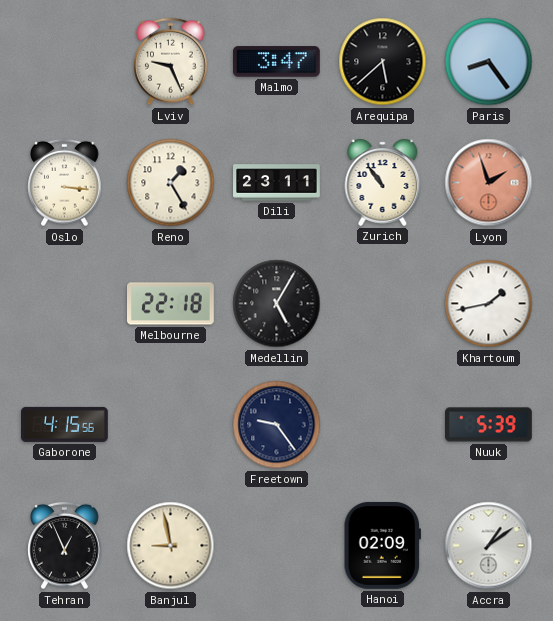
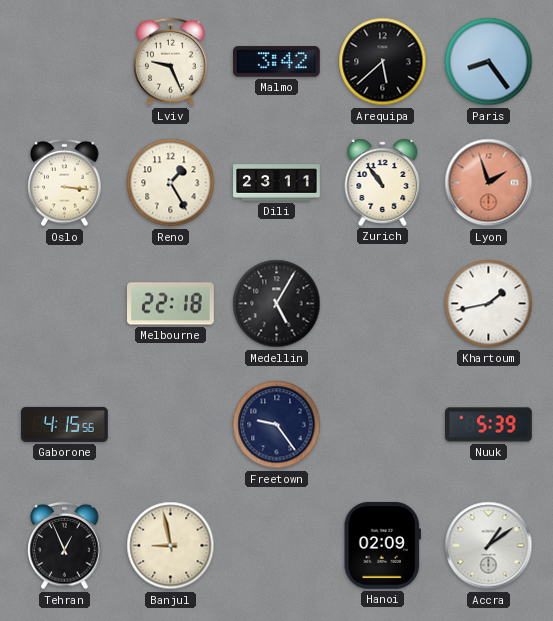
Malmo: 3:47 -> 3:42
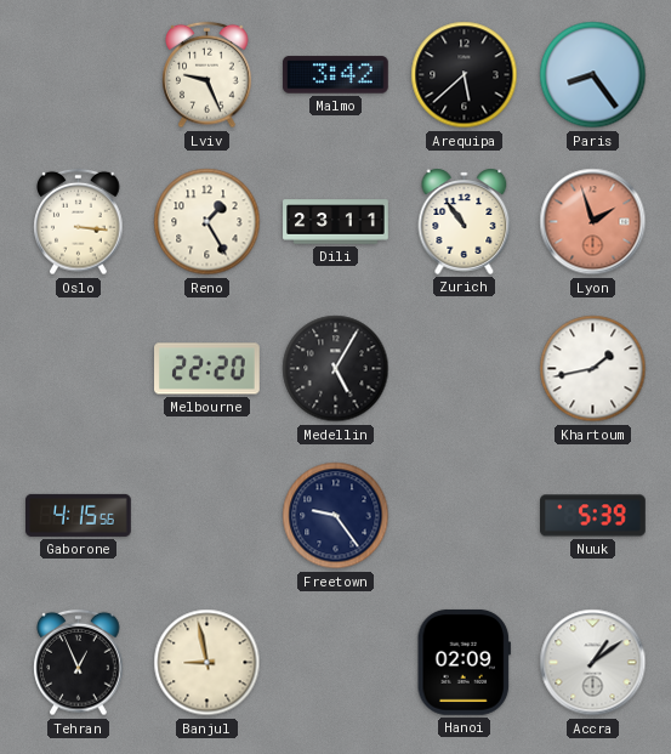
Melbourne: 22:18 -> 22:20
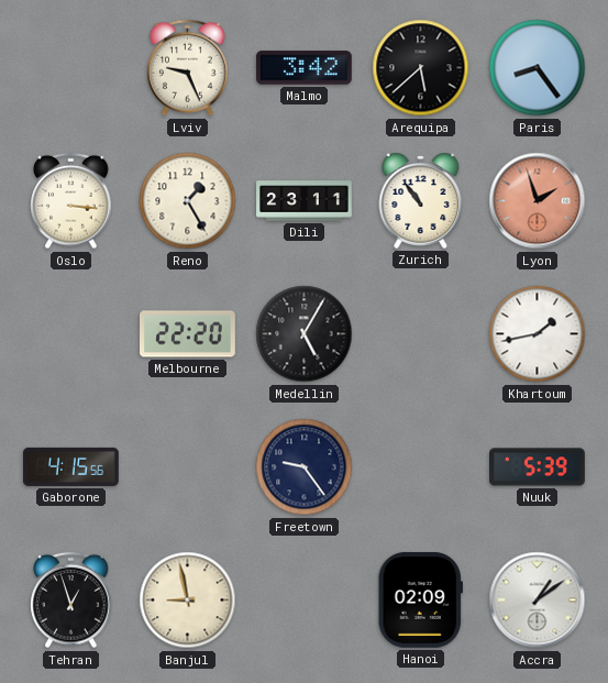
Tehran: 12:56 -> 12:57
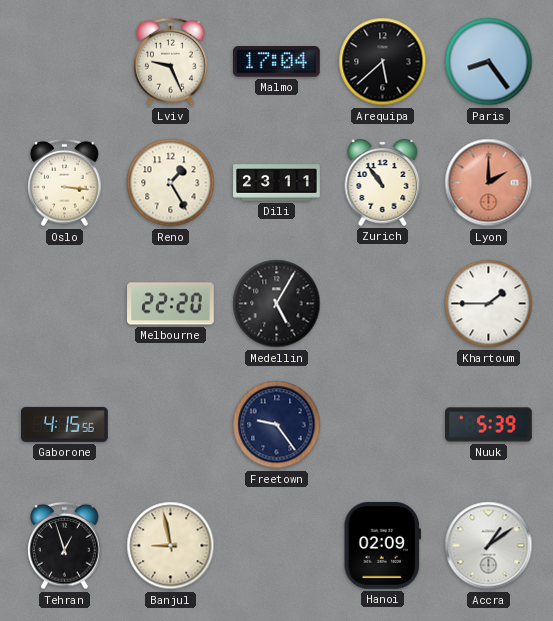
Malmo: 3:42 -> 17:04
Lyon: 1:57 -> 2:00
Khartoum: 1:43 -> 1:45
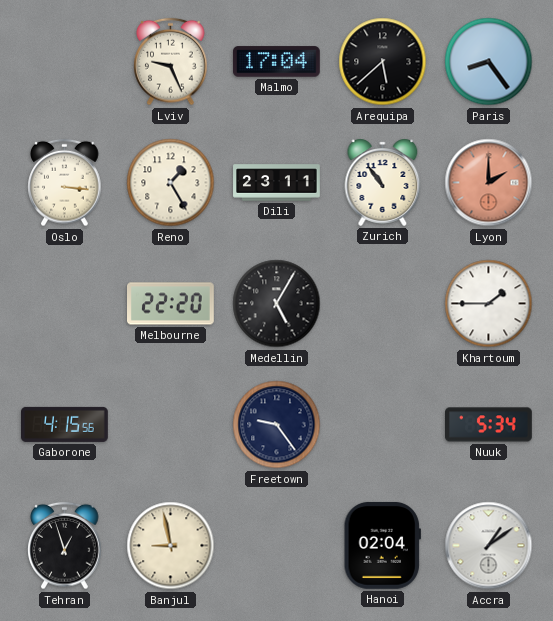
Nuuk: 5:39 -> 5:34
Hanoi: 02:09 -> 02:04
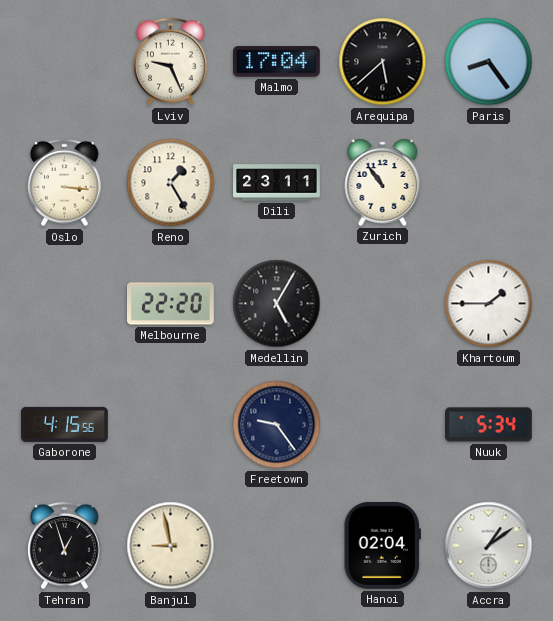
Lyon: 2:00 -> none
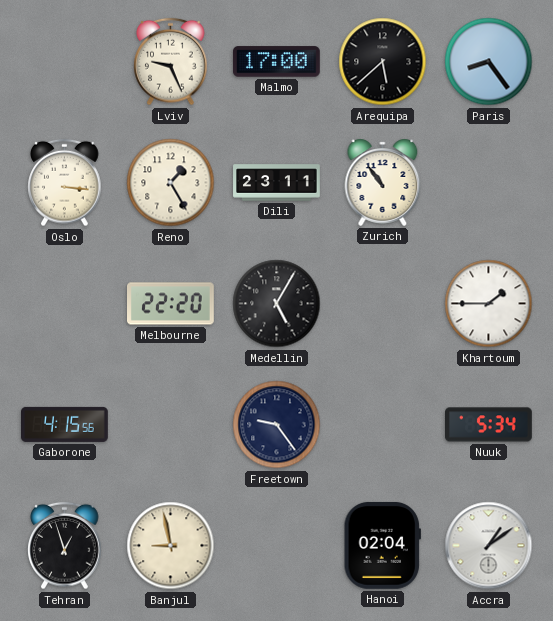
Malmo: 17:04 -> 17:00
